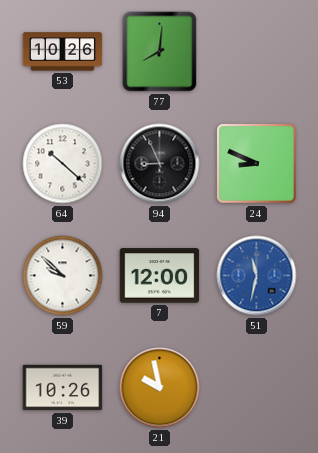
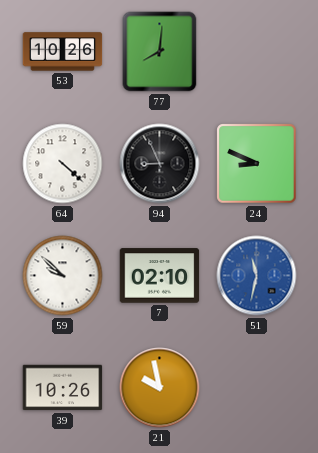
64: 10:22 -> 4:22
7: 12:00 -> 02:10
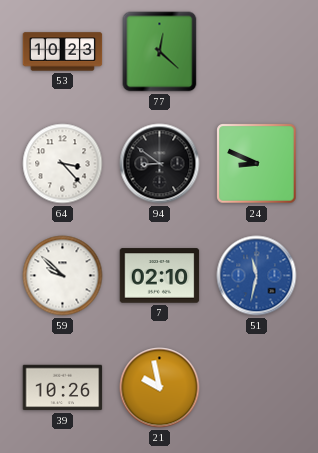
53: 10:26 -> 10:23
77: 8:01 -> 12:22
64: 4:22 -> 3:23
94: 8:56 -> 8:51
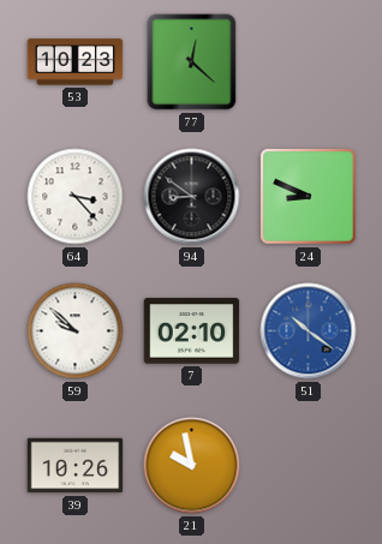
51: 11:32 -> 10:21
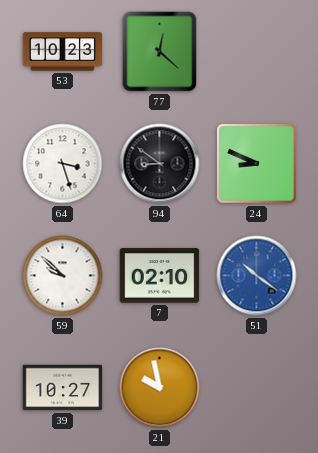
64: 3:23 -> 3:27
39: 10:26 -> 10:27
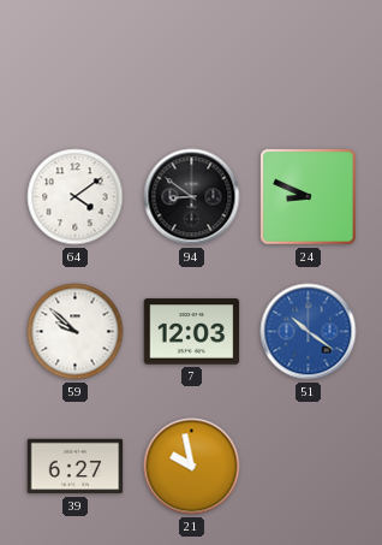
53: 10:23 -> none
77: 12:22 -> none
64: 3:27 -> 4:09
7: 02:10 -> 12:03
39: 10:27 -> 6:27
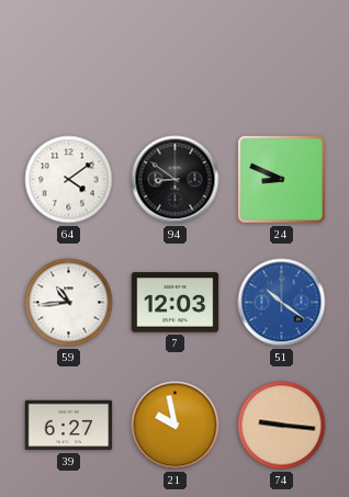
59: 9:52 -> 10:44
74: none -> 9:16
